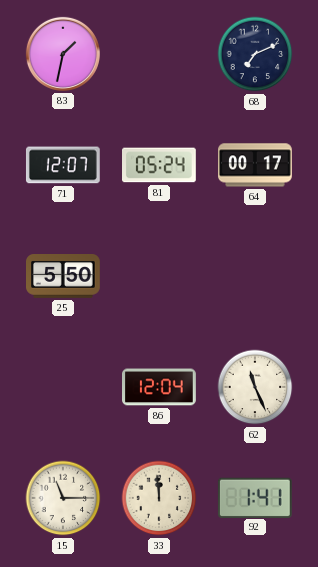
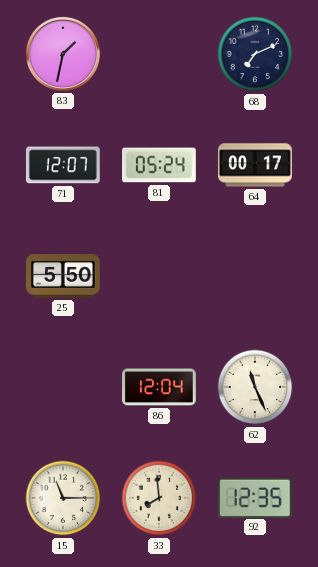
33: 11:59 -> 7:59
92: 1:41 -> 12:35
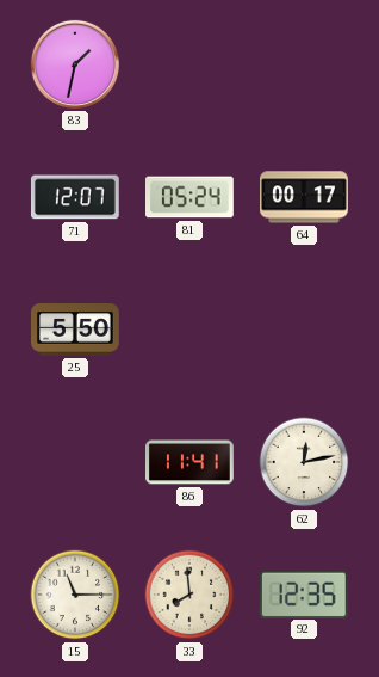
68: 7:11 -> none
86: 12:04 -> 11:41
62: 11:26 -> 12:13
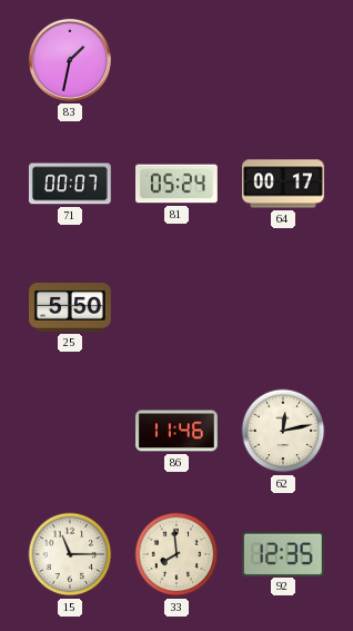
71: 12:07 -> 00:07
86: 11:41 -> 11:46
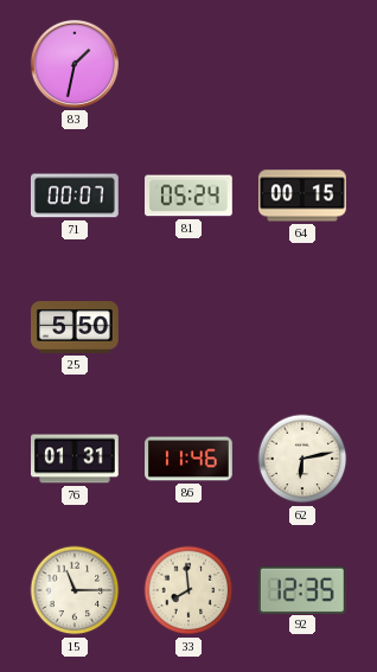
64: 00:17 -> 00:15
76: none -> 01:31
62: 12:13 -> 6:13
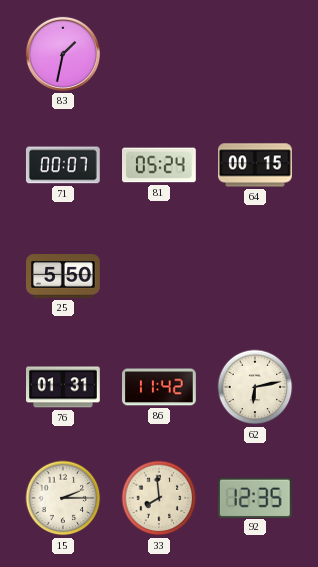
86: 11:46 -> 11:42
15: 11:15 -> 2:15
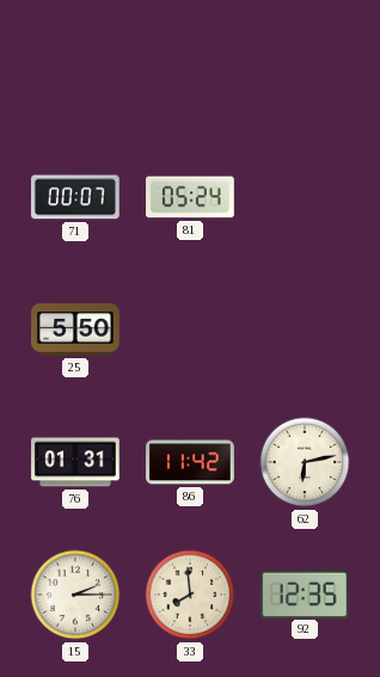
83: 1:32 -> none
64: 00:15 -> none
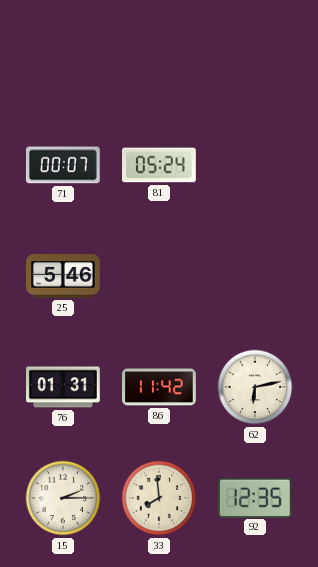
25: 5:50 -> 5:46
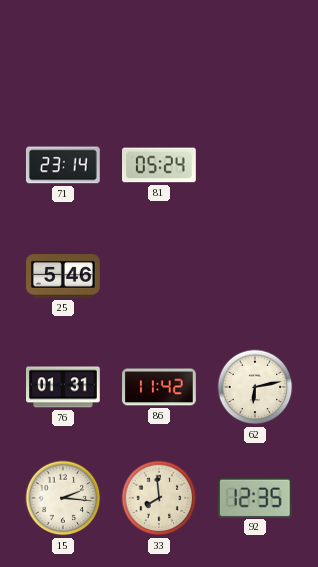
71: 00:07 -> 23:14
15: 2:15 -> 2:16
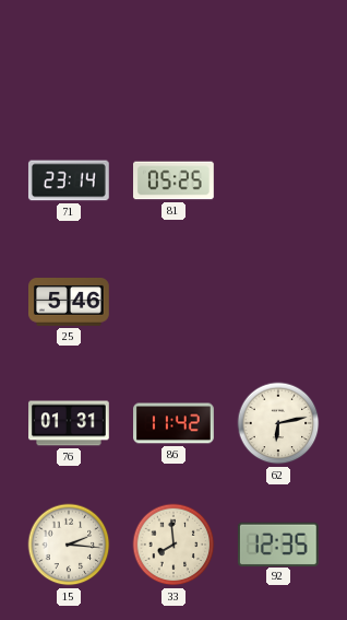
81: 05:24 -> 05:25
